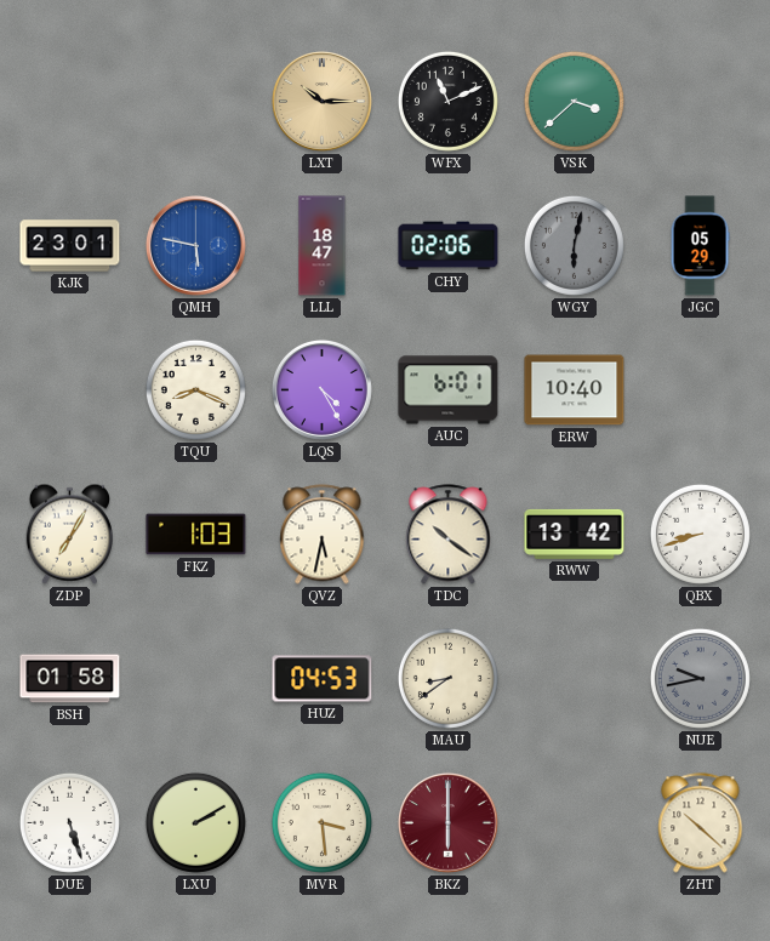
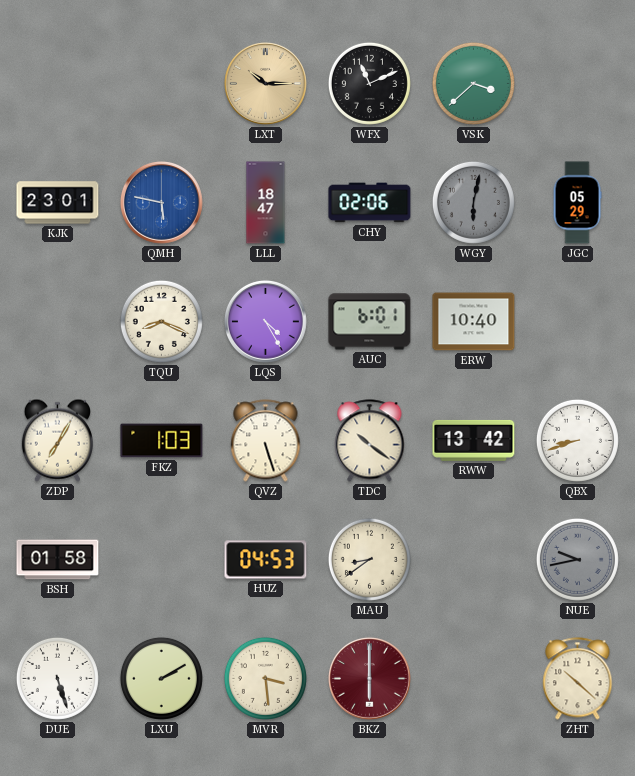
QVZ: 5:32 -> 5:27
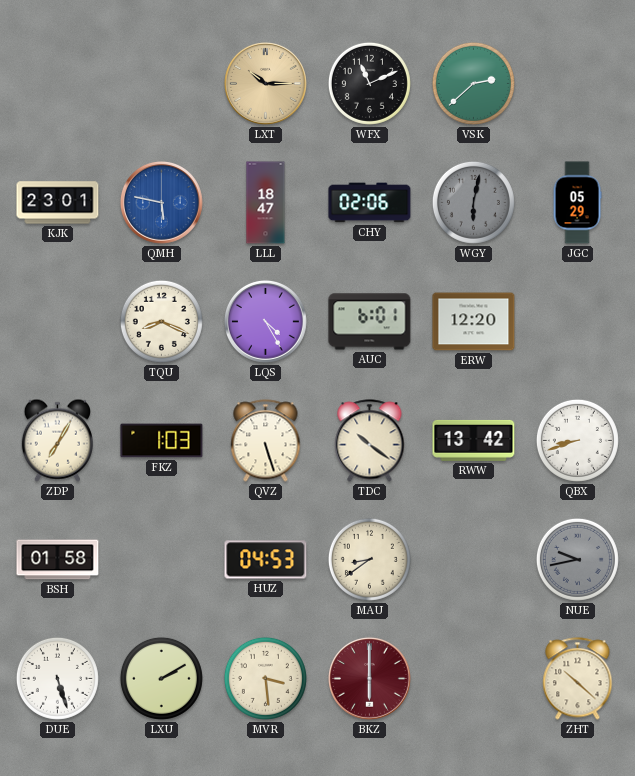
VSK: 3:38 -> 2:38
ERW: 10:40 -> 12:20
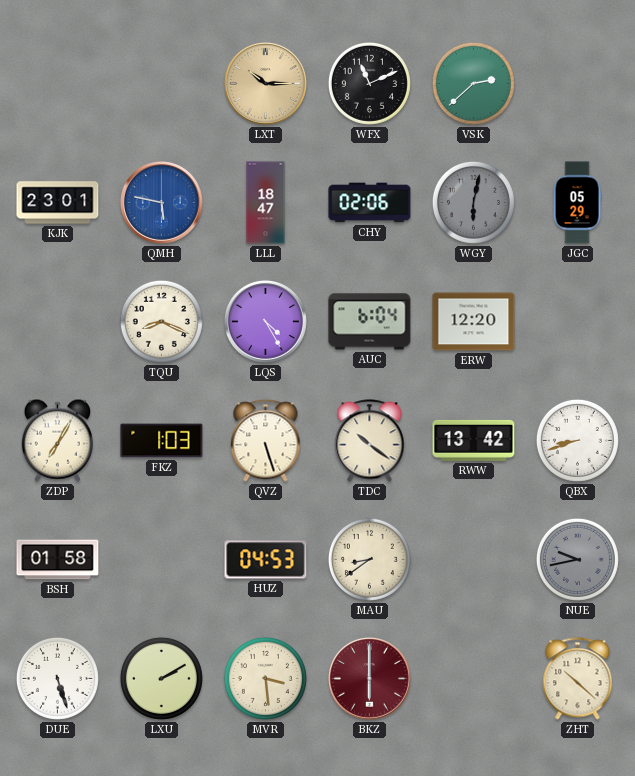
AUC: 6:01 -> 6:04
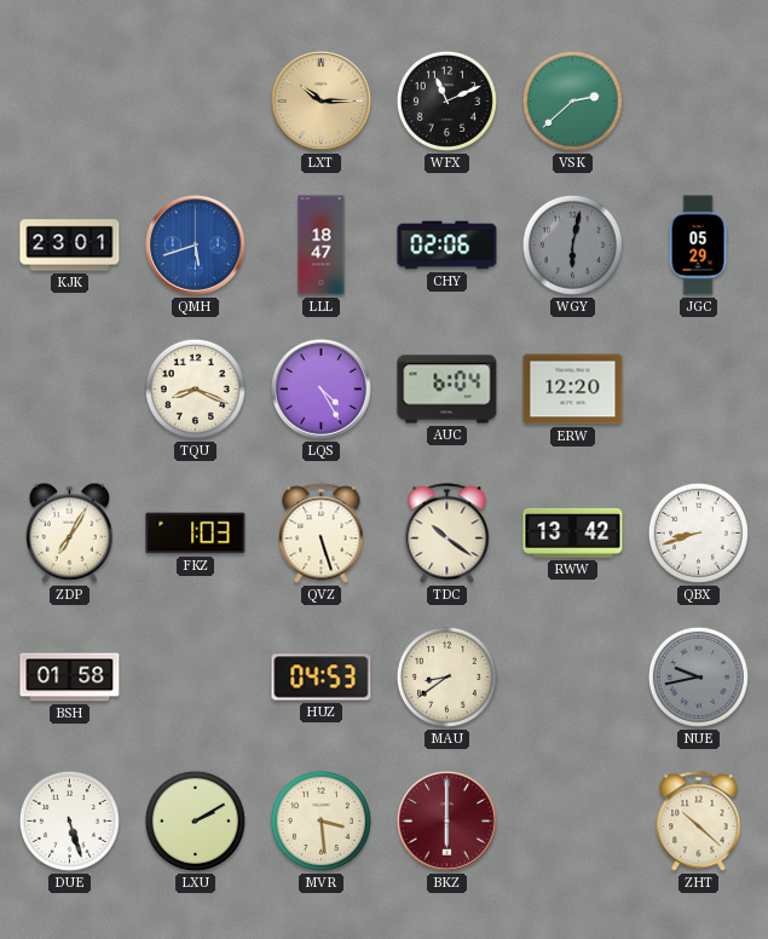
QMH: 5:47 -> 5:42
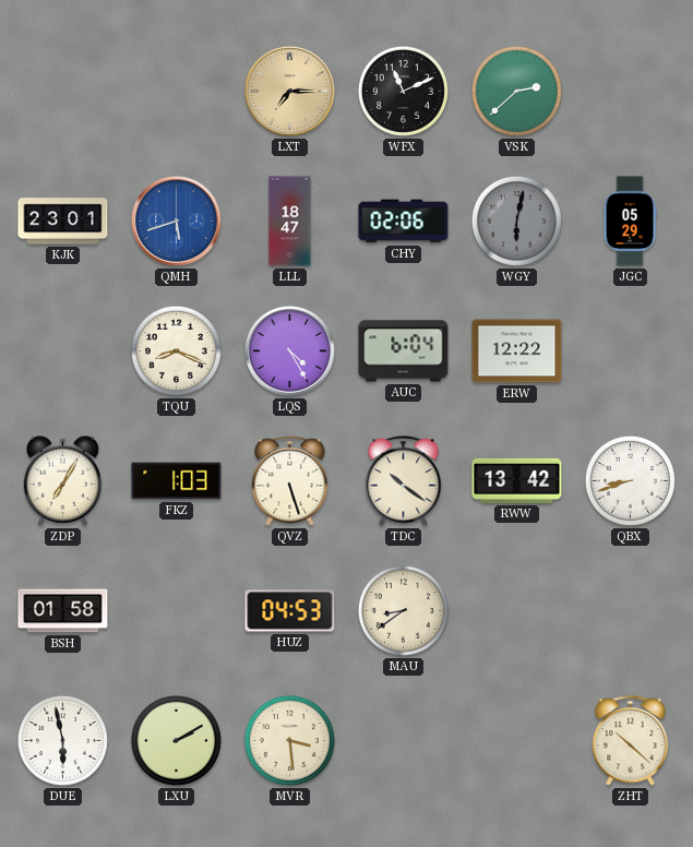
LXT: 10:15 -> 7:15
ERW: 12:20 -> 12:22
NUE: 9:43 -> none
DUE: 5:27 -> 5:58
BKZ: 6:00 -> none
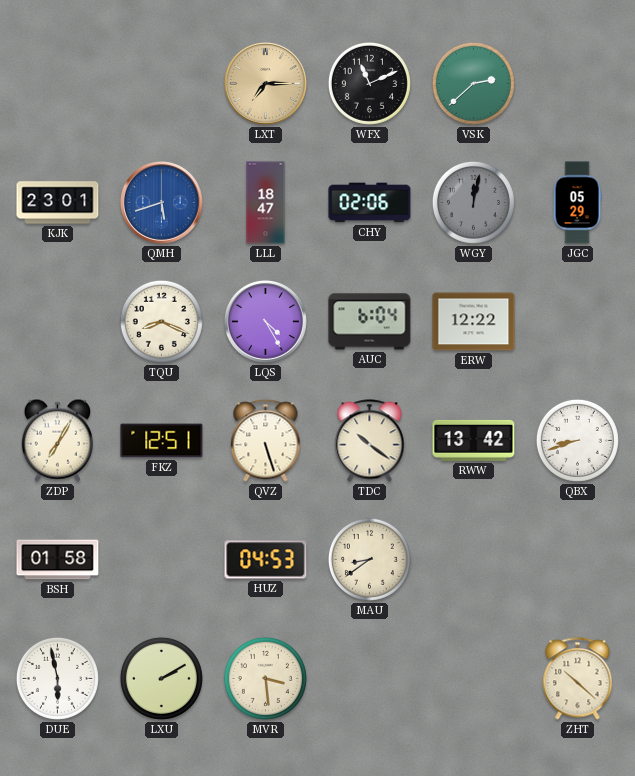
WGY: 6:02 -> 12:02
FKZ: 1:03 -> 12:51
